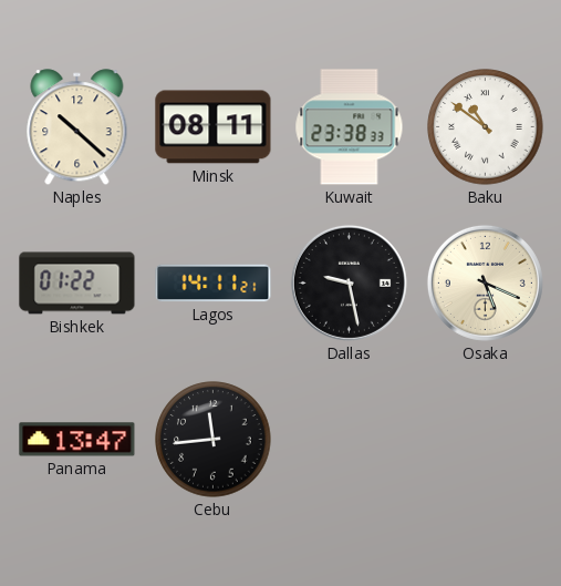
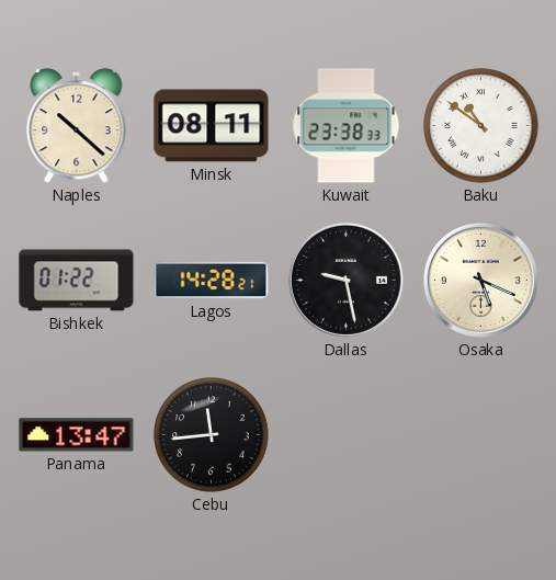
Lagos: 14:11 -> 14:28
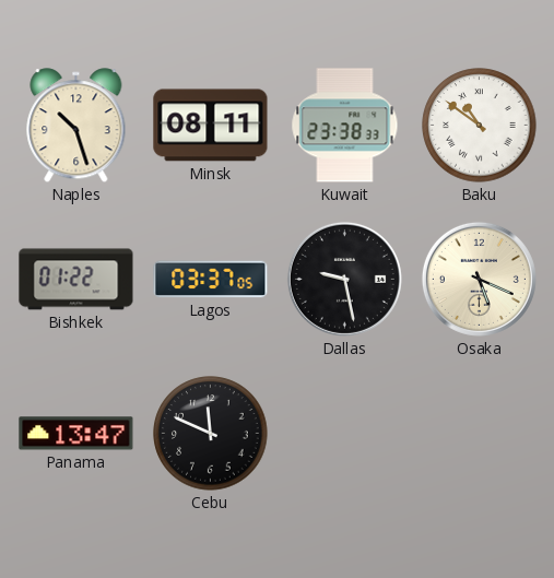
Naples: 10:22 -> 10:27
Lagos: 14:28 -> 03:37
Cebu: 11:44 -> 11:49
